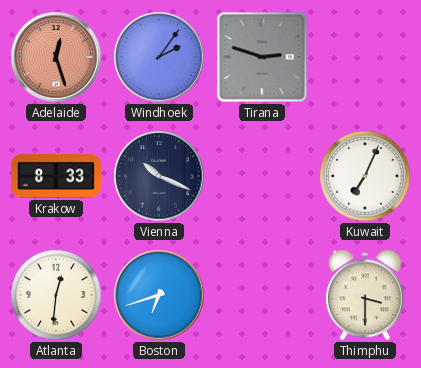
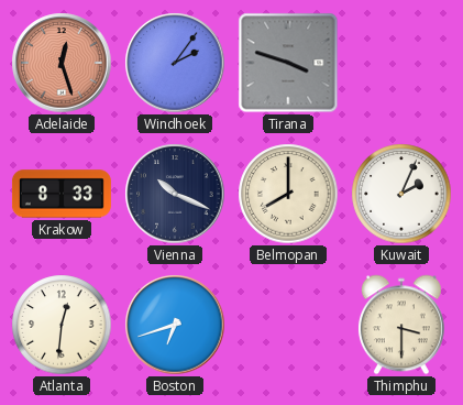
Tirana: 2:48 -> 3:48
Belmopan: none -> 8:00
Kuwait: 7:04 -> 2:04
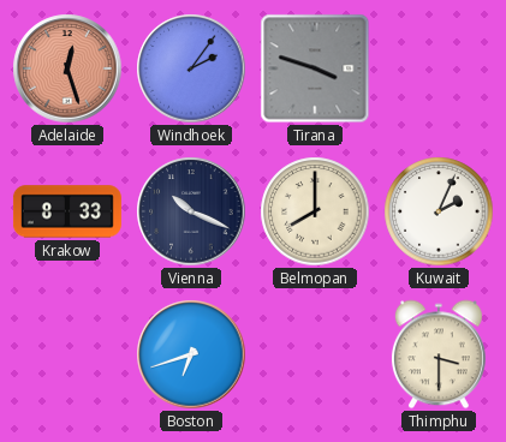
Atlanta: 12:31 -> none
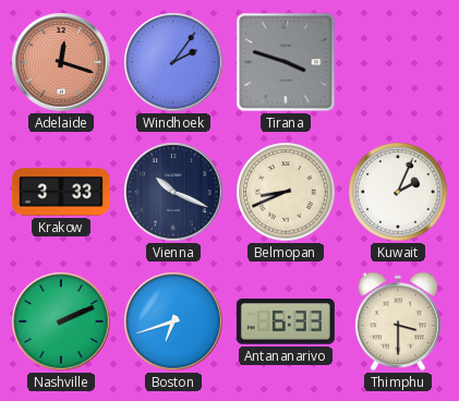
Adelaide: 12:27 -> 12:18
Krakow: 8:33 -> 3:33
Belmopan: 8:00 -> 8:41
Nashville: none -> 2:11
Antananarivo: none -> 6:33
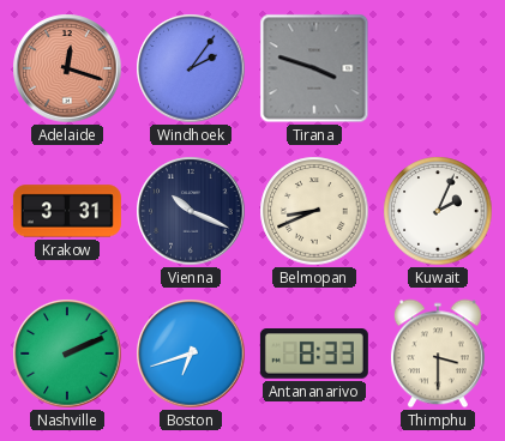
Krakow: 3:33 -> 3:31
Antananarivo: 6:33 -> 8:33
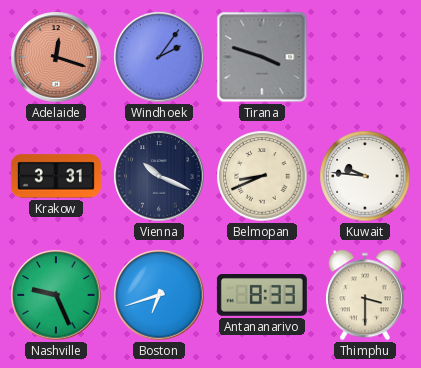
Kuwait: 2:04 -> 9:46
Nashville: 2:11 -> 9:26
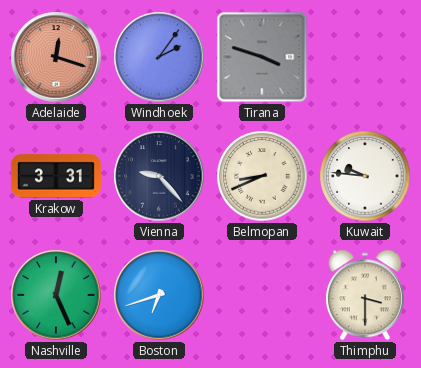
Vienna: 10:19 -> 9:23
Nashville: 9:26 -> 12:26
Antananarivo: 8:33 -> none
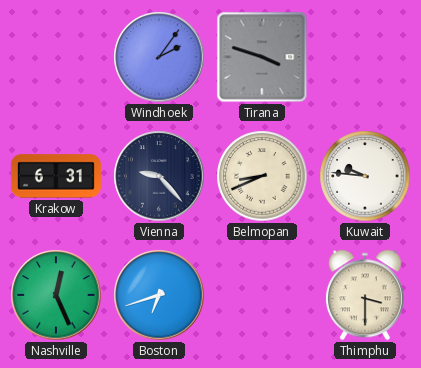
Adelaide: 12:18 -> none
Krakow: 3:31 -> 6:31
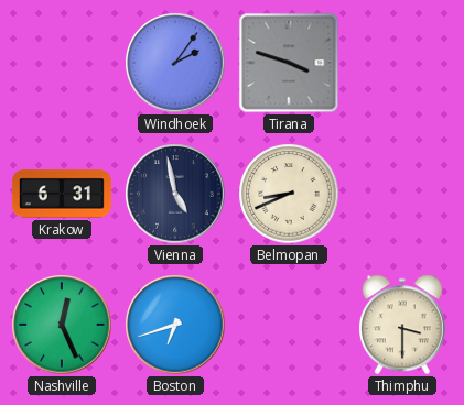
Vienna: 9:23 -> 4:58
Kuwait: 9:46 -> none
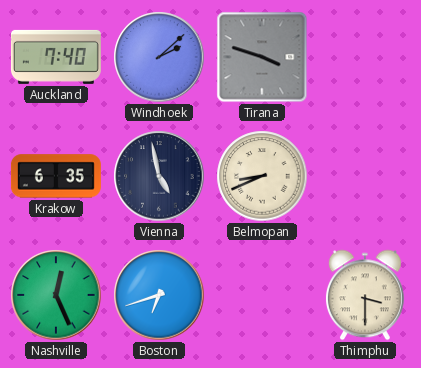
Auckland: none -> 7:40
Windhoek: 2:06 -> 2:08
Krakow: 6:31 -> 6:35
